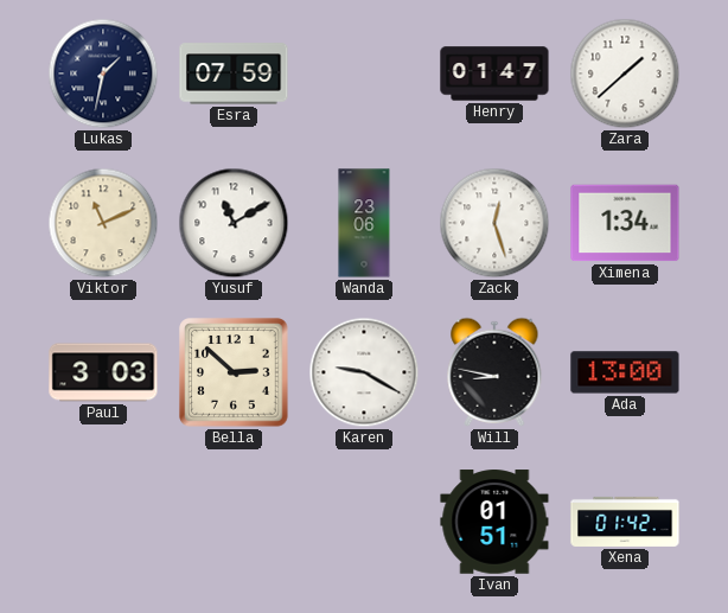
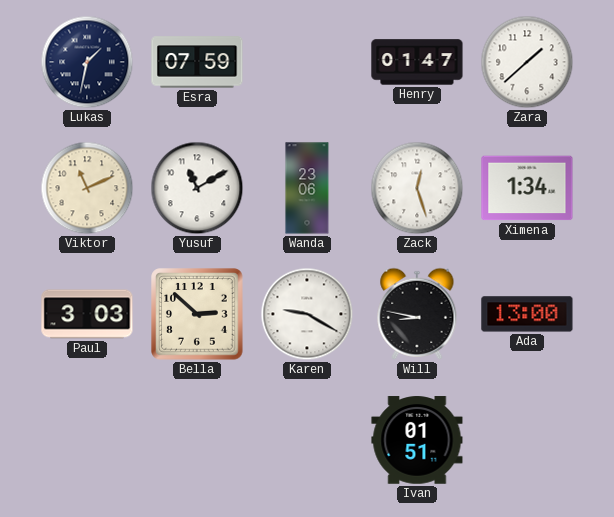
Xena: 01:42 -> none
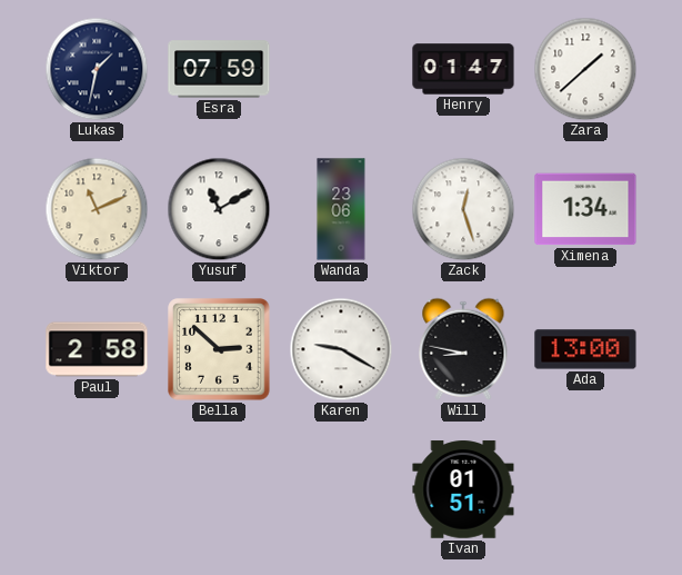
Paul: 3:03 -> 2:58
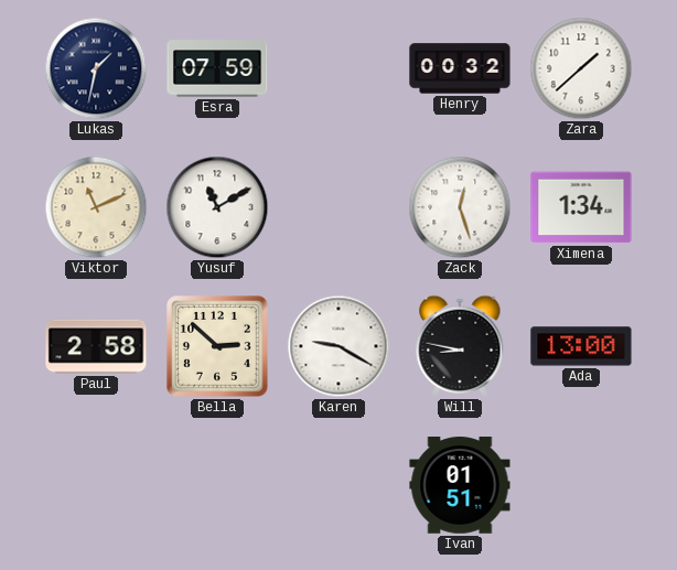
Henry: 01:47 -> 00:32
Wanda: 23:06 -> none
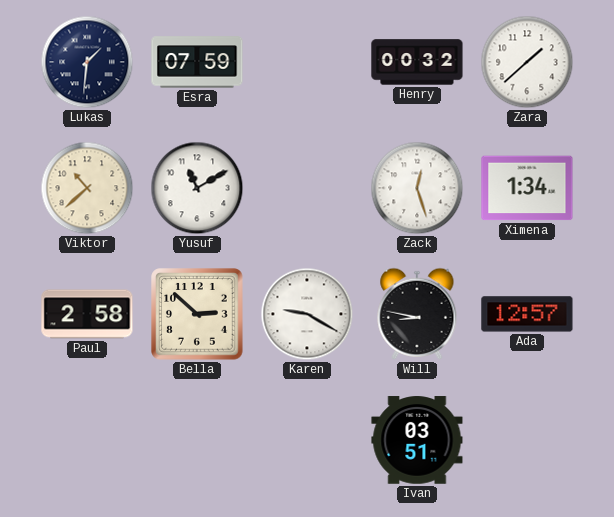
Lukas: 1:32 -> 1:31
Viktor: 11:11 -> 10:38
Ada: 13:00 -> 12:57
Ivan: 01:51 -> 03:51
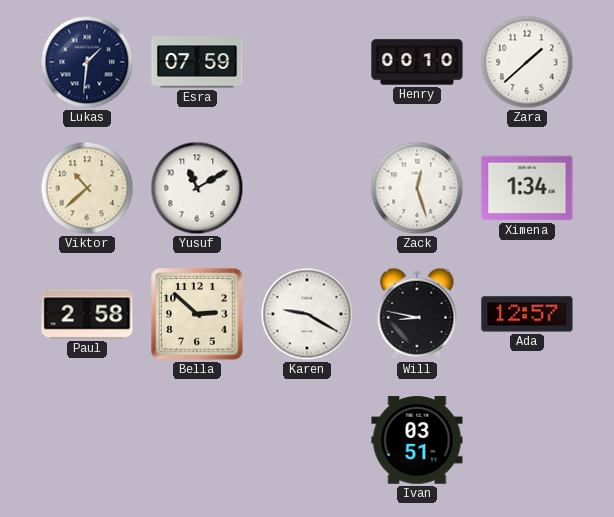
Henry: 00:32 -> 00:10
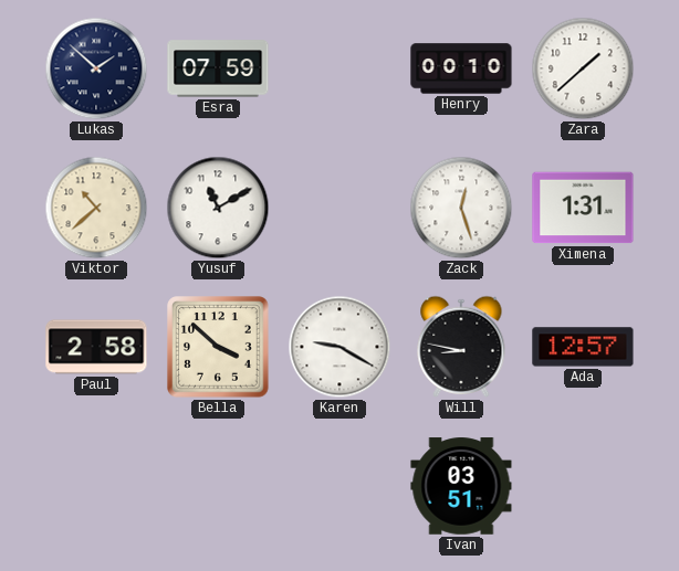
Lukas: 1:31 -> 1:52
Ximena: 1:34 -> 1:31
Bella: 2:52 -> 3:52
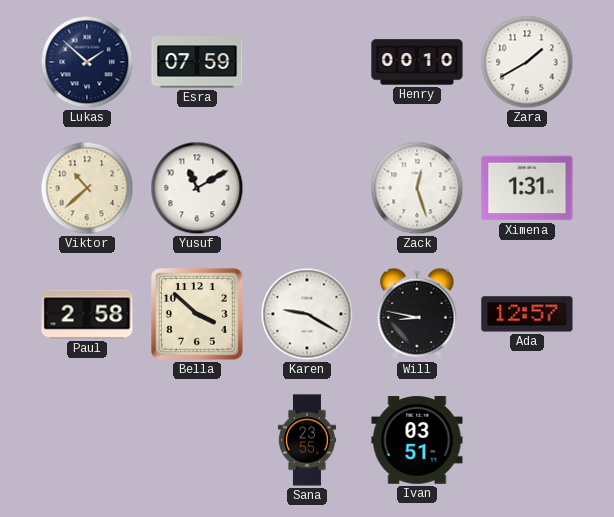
Zara: 1:38 -> 1:40
Sana: none -> 23:55
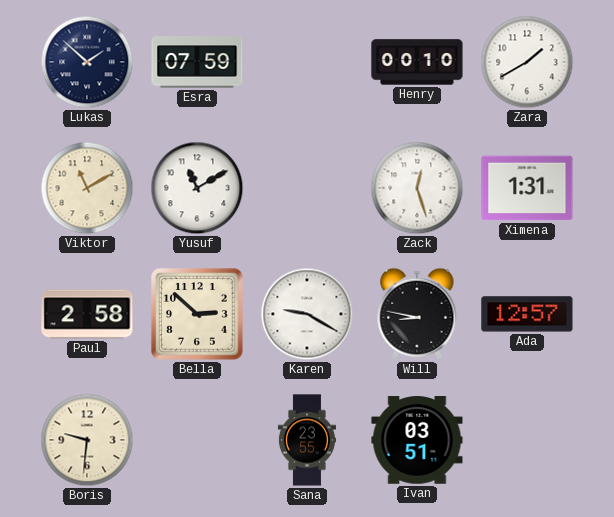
Viktor: 10:38 -> 11:10
Bella: 3:52 -> 2:52
Boris: none -> 9:31
